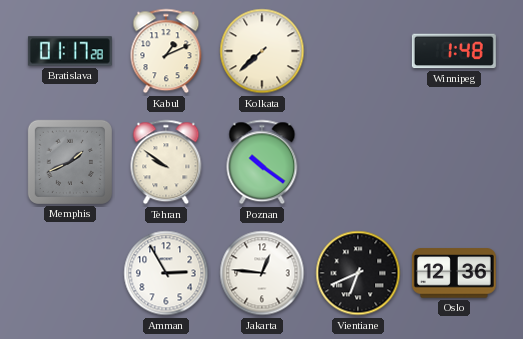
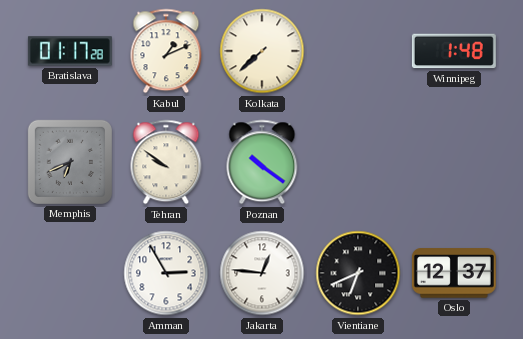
Memphis: 1:41 -> 6:41
Oslo: 12:36 -> 12:37
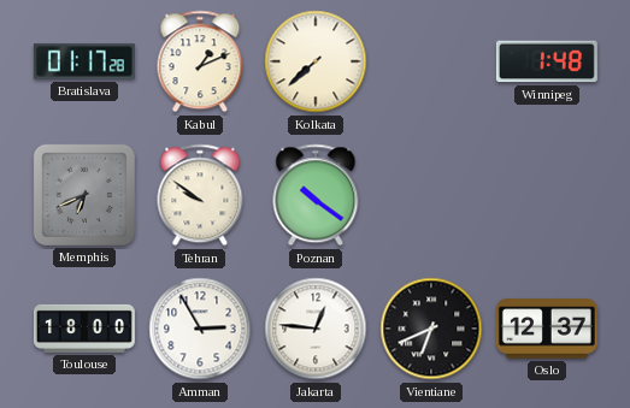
Toulouse: none -> 18:00
